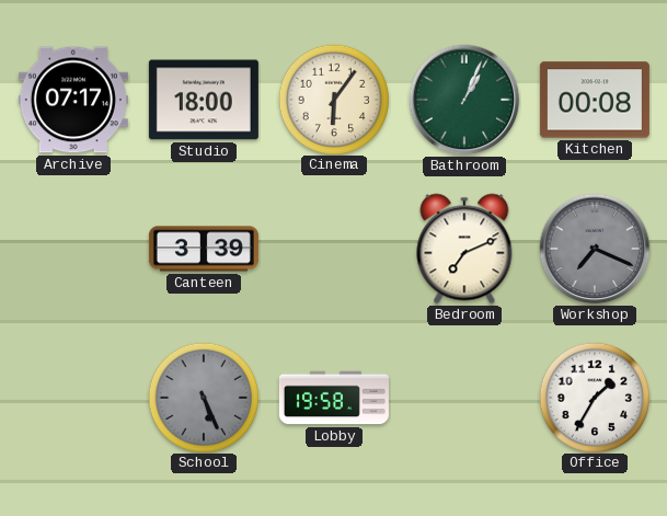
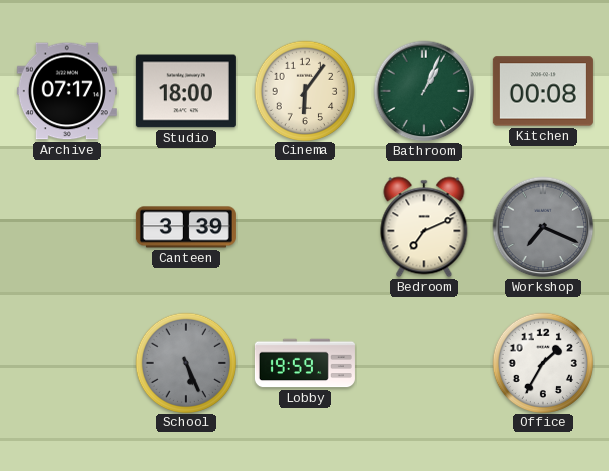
Lobby: 19:58 -> 19:59
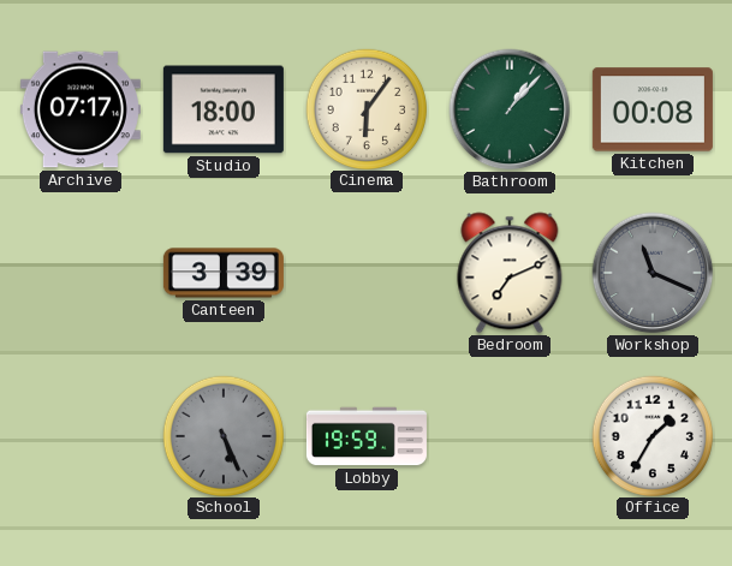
Bathroom: 1:04 -> 1:07
Workshop: 7:19 -> 11:19
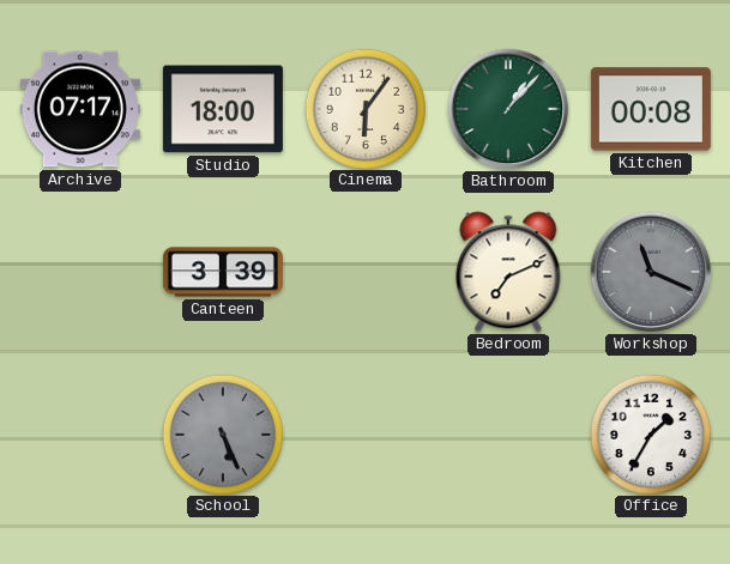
Lobby: 19:59 -> none
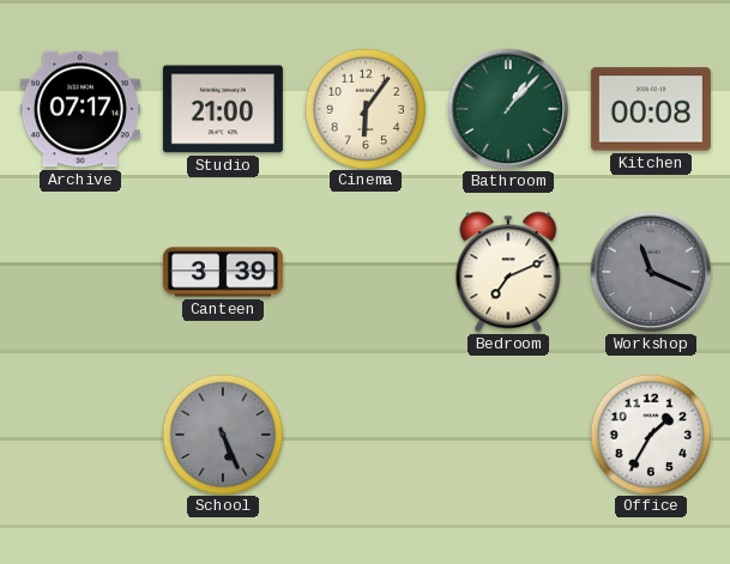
Studio: 18:00 -> 21:00
